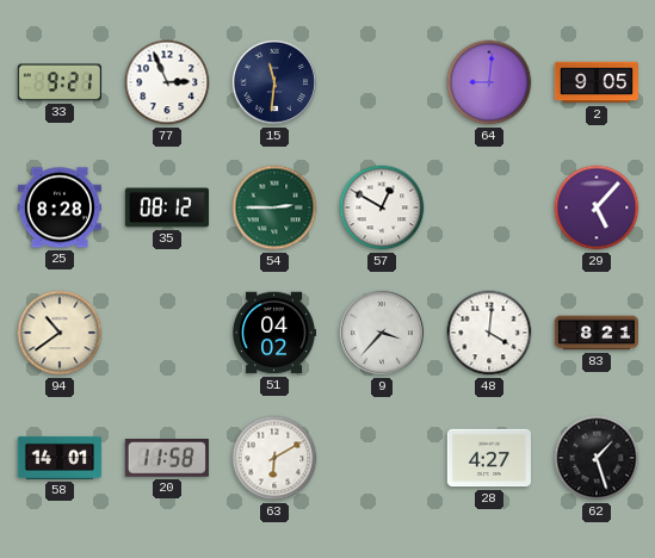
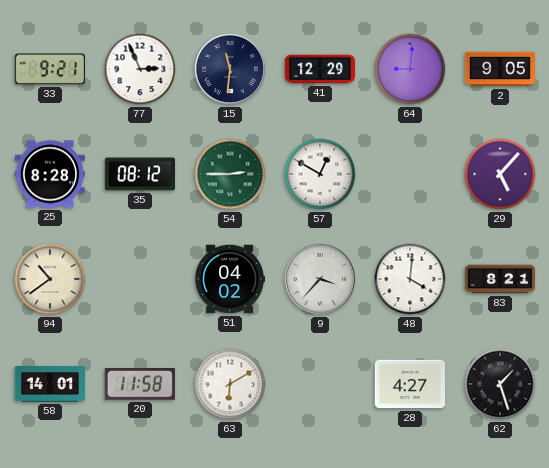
41: none -> 12:29
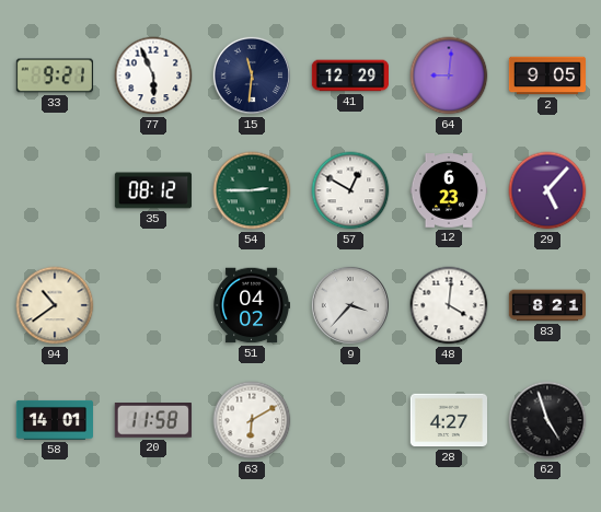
77: 2:56 -> 5:56
25: 8:28 -> none
12: none -> 6:23
62: 1:27 -> 4:57
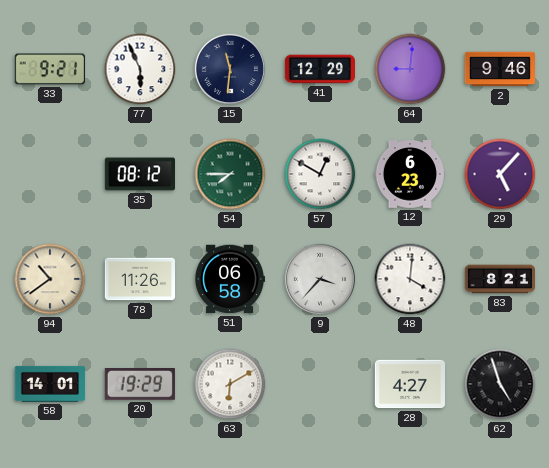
2: 9:05 -> 9:46
54: 2:45 -> 7:45
78: none -> 11:26
51: 04:02 -> 06:58
20: 11:58 -> 19:29
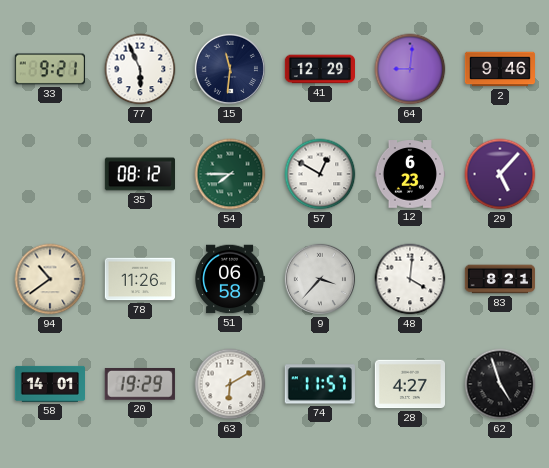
74: none -> 11:57
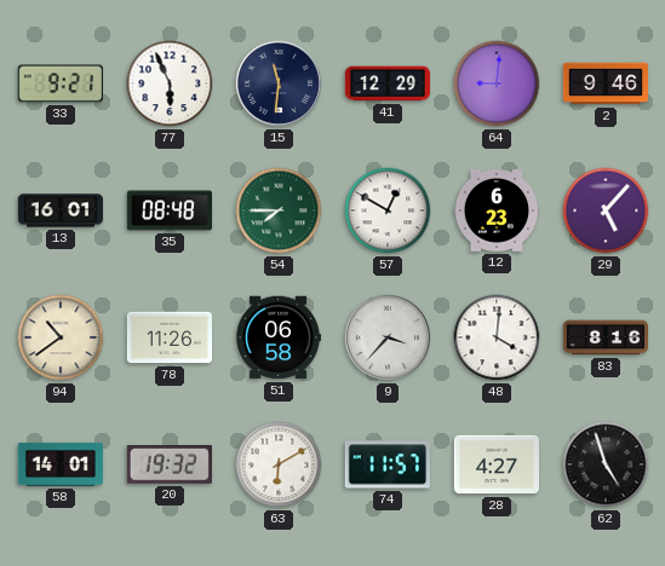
13: none -> 16:01
35: 08:12 -> 08:48
83: 8:21 -> 8:16
20: 19:29 -> 19:32
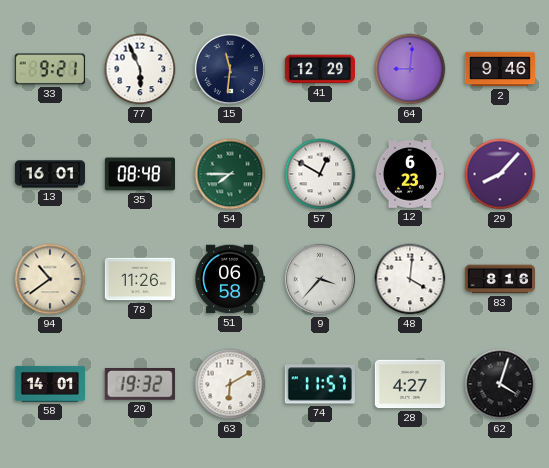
29: 5:07 -> 8:07
62: 4:57 -> 4:03
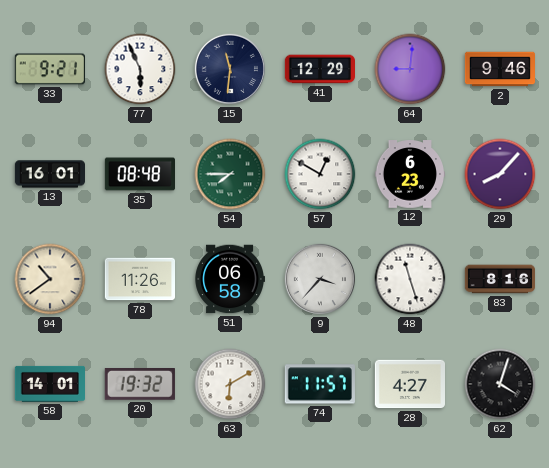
48: 4:01 -> 11:27
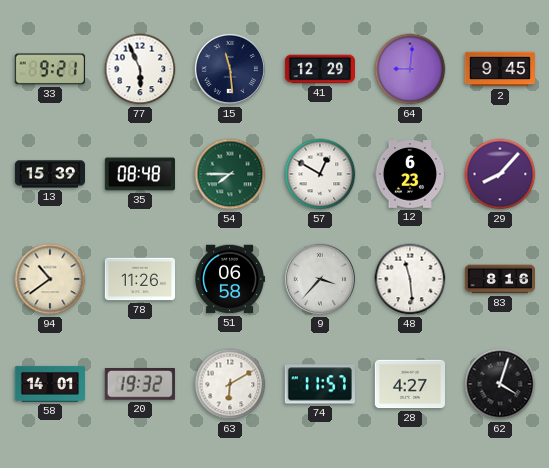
15: 11:31 -> 11:29
2: 9:46 -> 9:45
13: 16:01 -> 15:39
48: 11:27 -> 11:29
